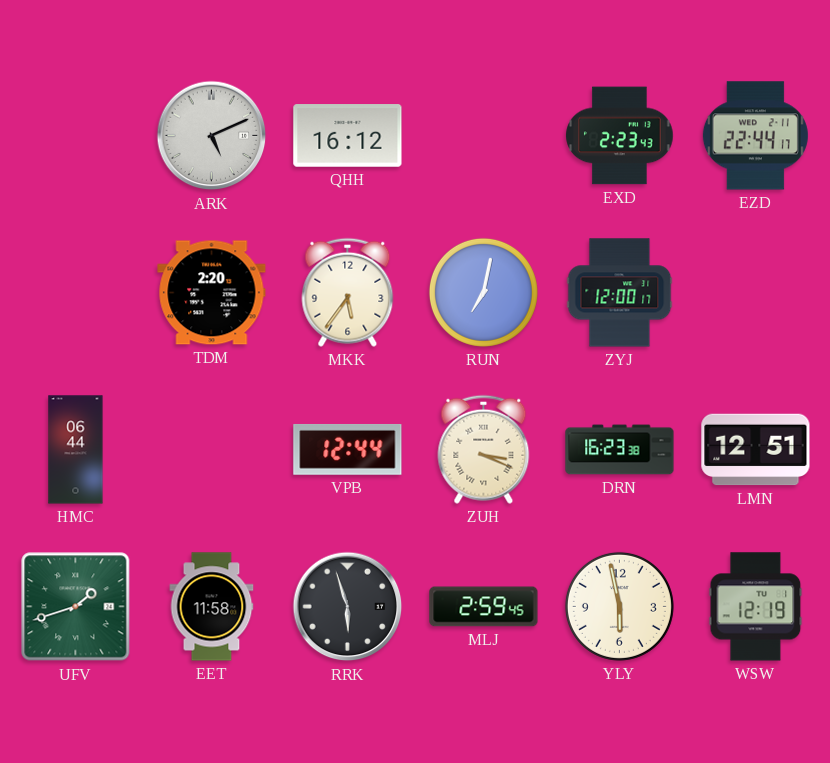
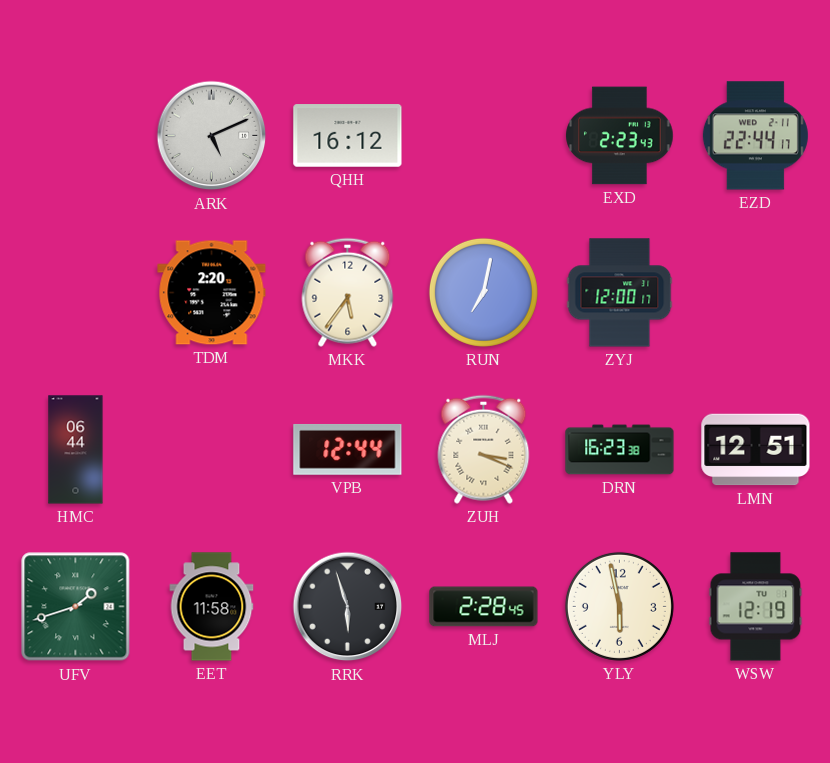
MLJ: 2:59 -> 2:28
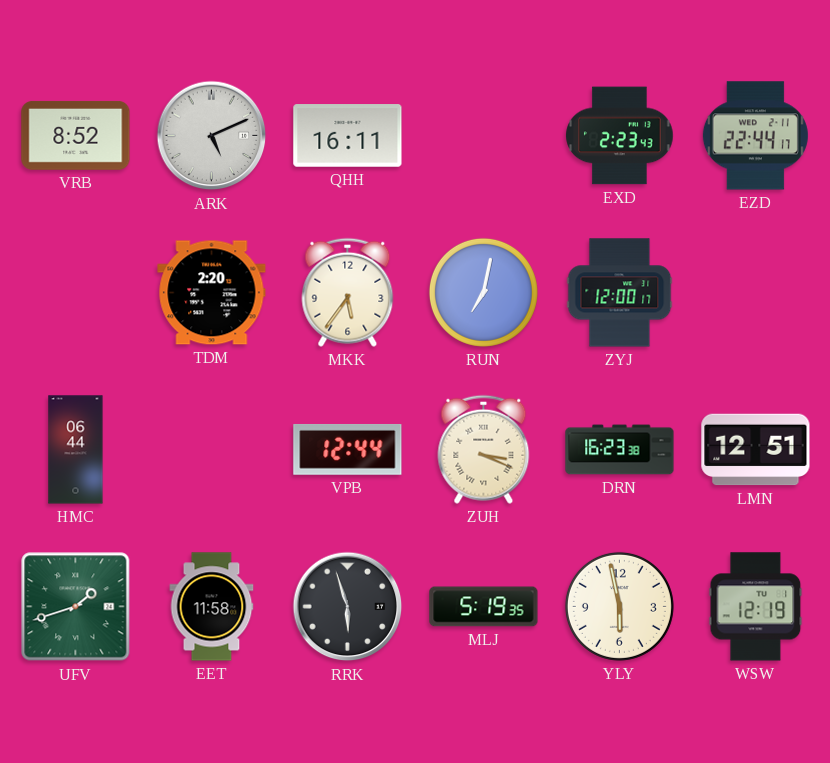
VRB: none -> 8:52
QHH: 16:12 -> 16:11
MLJ: 2:28 -> 5:19
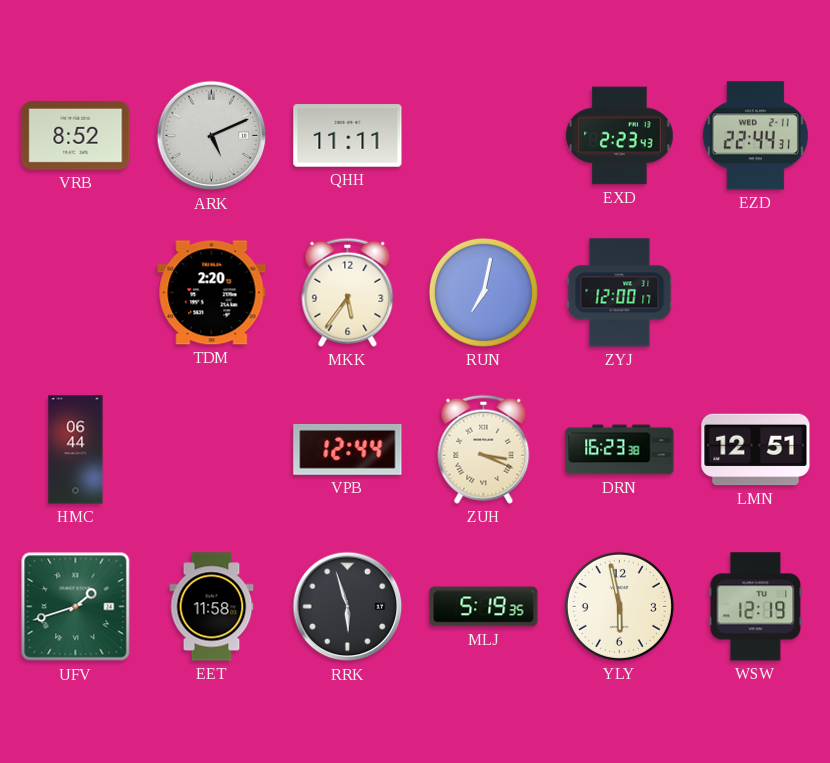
QHH: 16:11 -> 11:11
EZD: 22:44:17 -> 22:44:31
